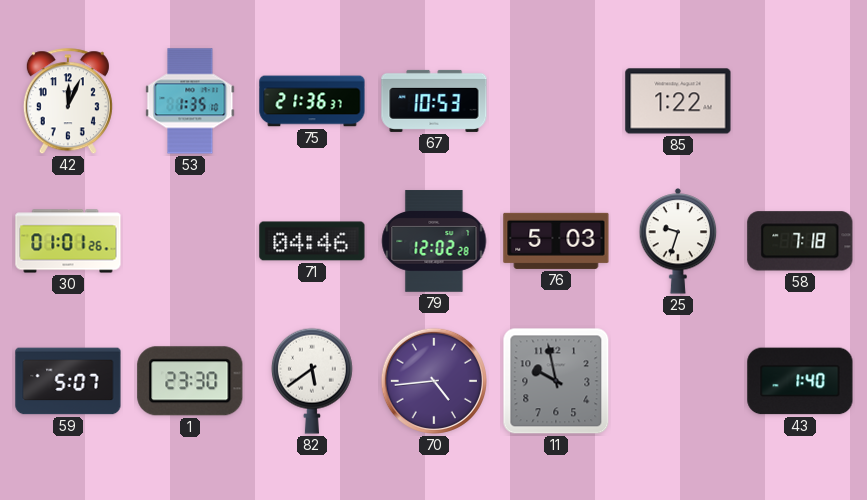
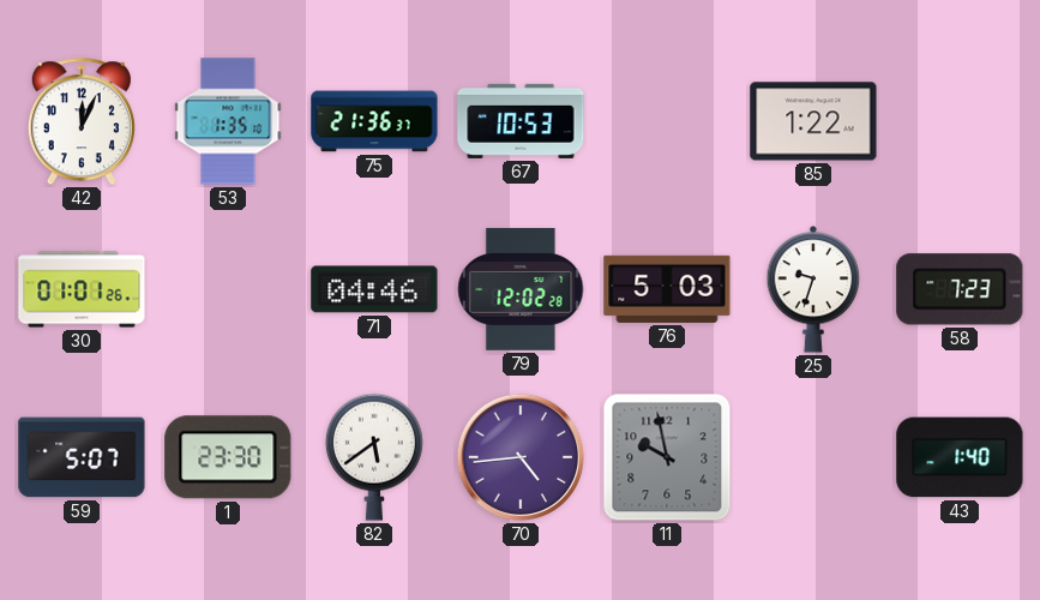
58: 7:18 -> 7:23
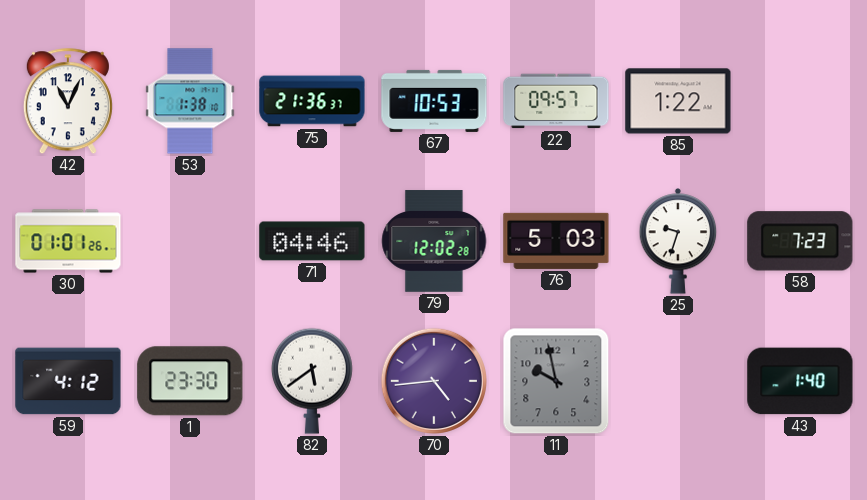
42: 12:04 -> 11:04
53: 1:35 -> 1:38
22: none -> 09:57
59: 5:07 -> 4:12
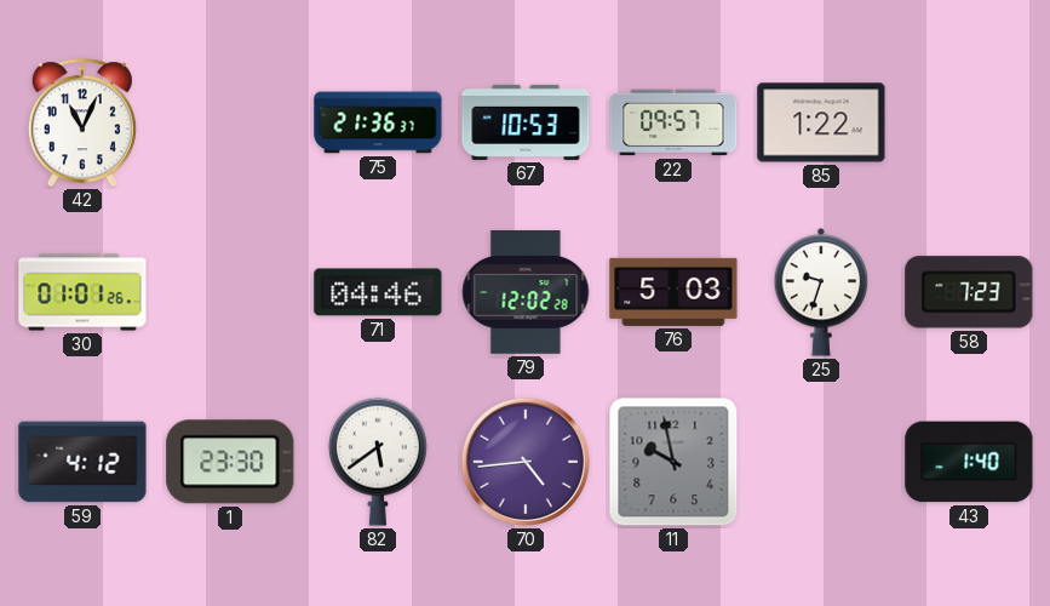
53: 1:38 -> none
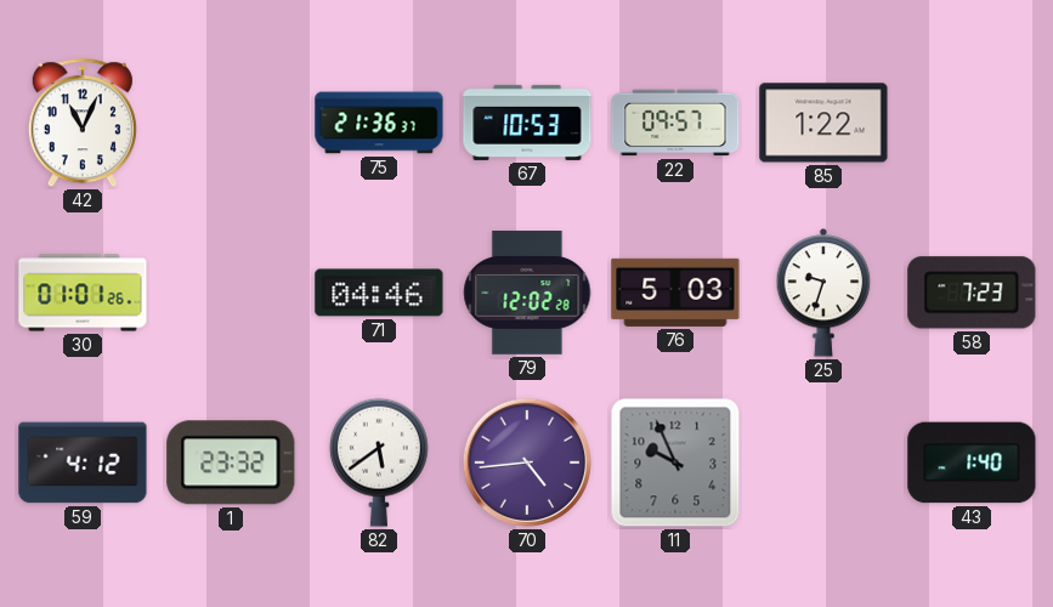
1: 23:30 -> 23:32
11: 9:58 -> 9:56
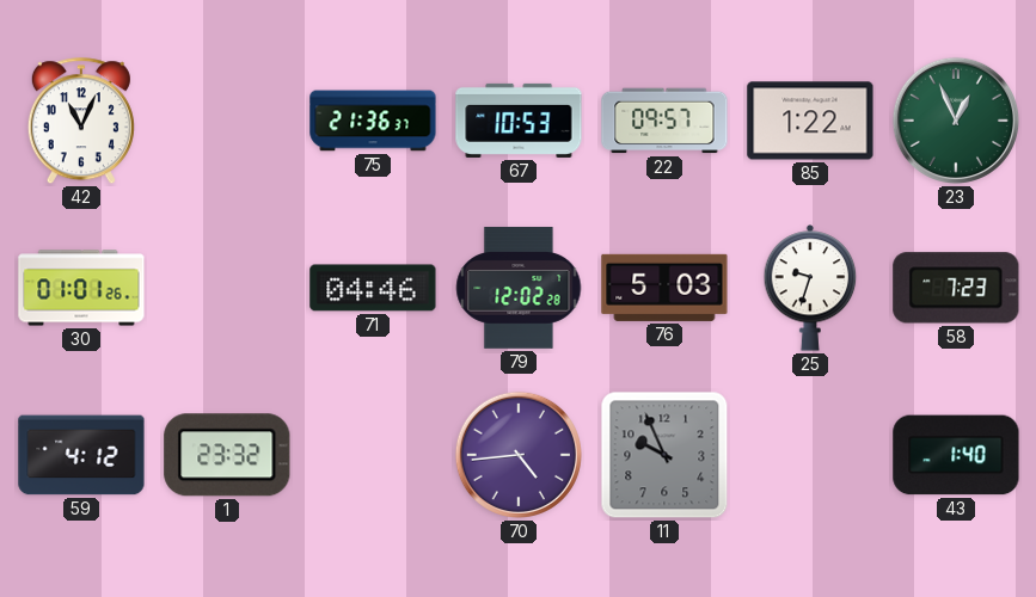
23: none -> 12:56
82: 5:39 -> none
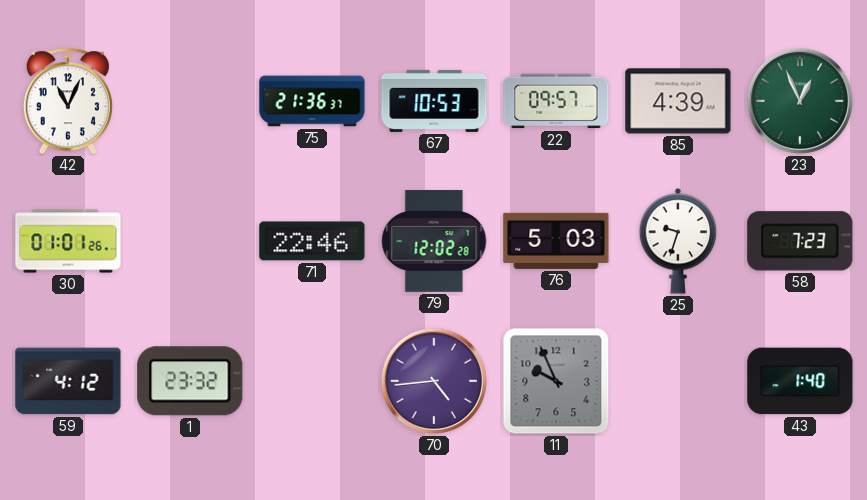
85: 1:22 -> 4:39
71: 04:46 -> 22:46
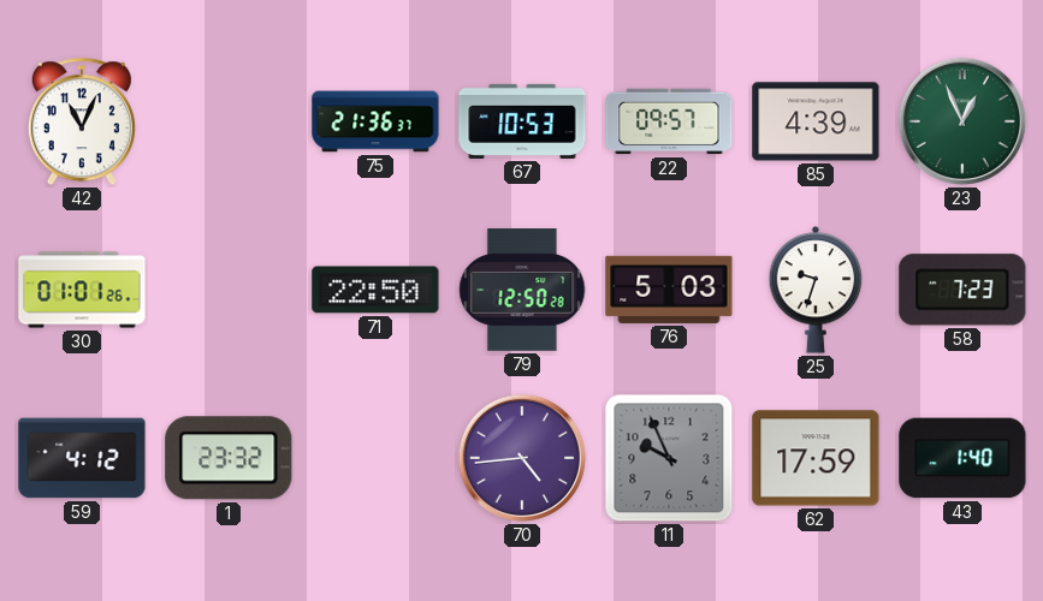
71: 22:46 -> 22:50
79: 12:02 -> 12:50
62: none -> 17:59
